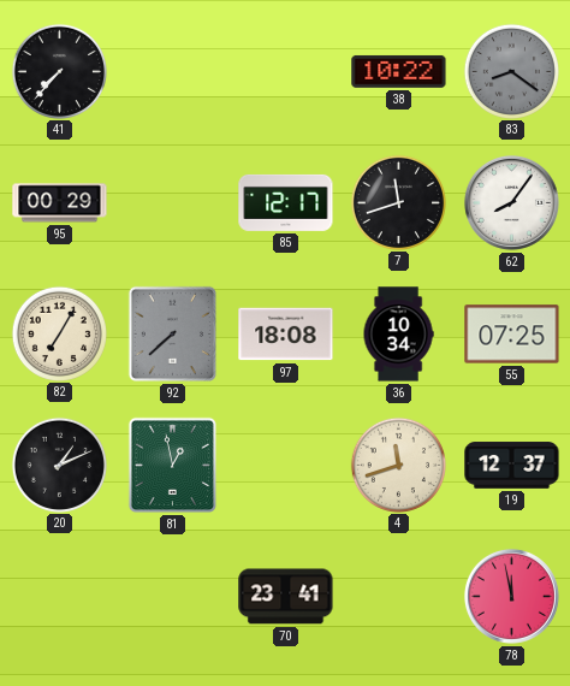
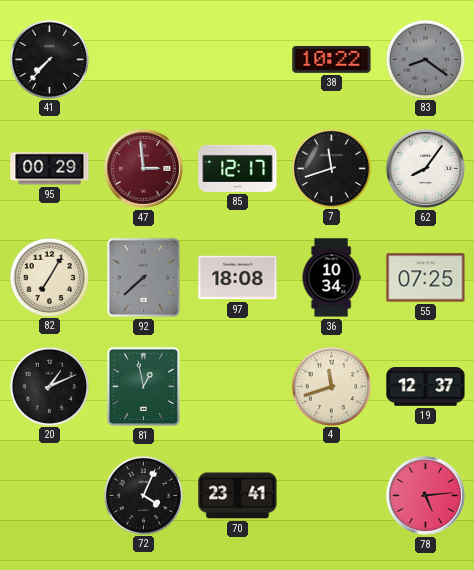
47: none -> 2:59
72: none -> 4:04
78: 11:58 -> 5:14
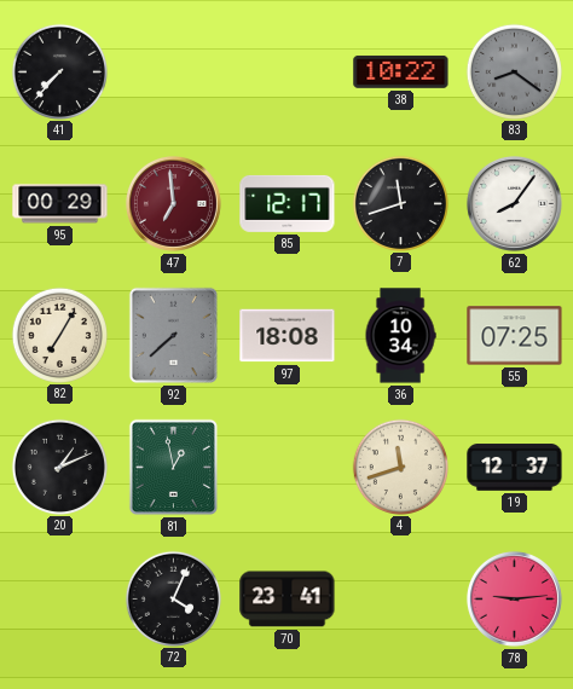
47: 2:59 -> 6:59
78: 5:14 -> 9:14
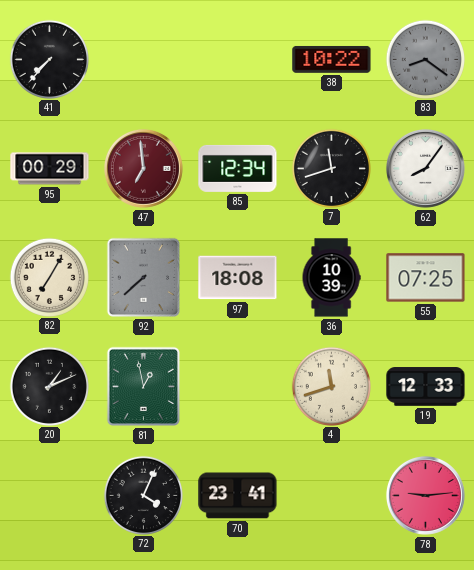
85: 12:17 -> 12:34
36: 10:34 -> 10:39
19: 12:37 -> 12:33
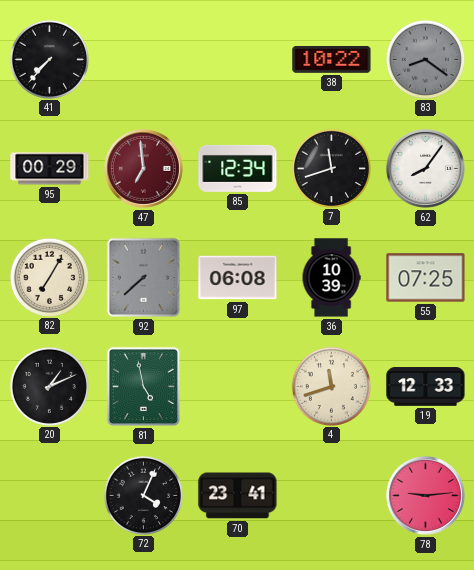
97: 18:08 -> 06:08
81: 12:58 -> 4:58
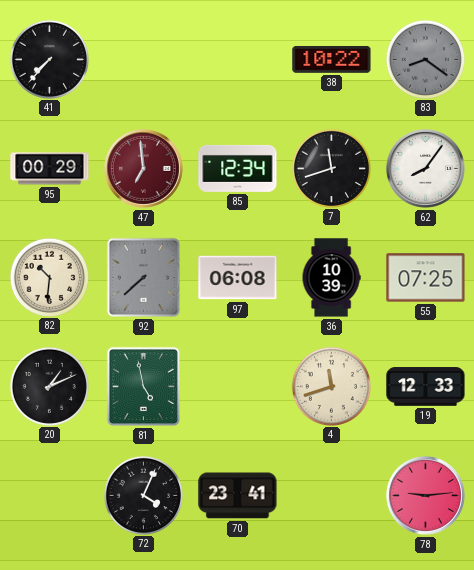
82: 7:05 -> 10:31
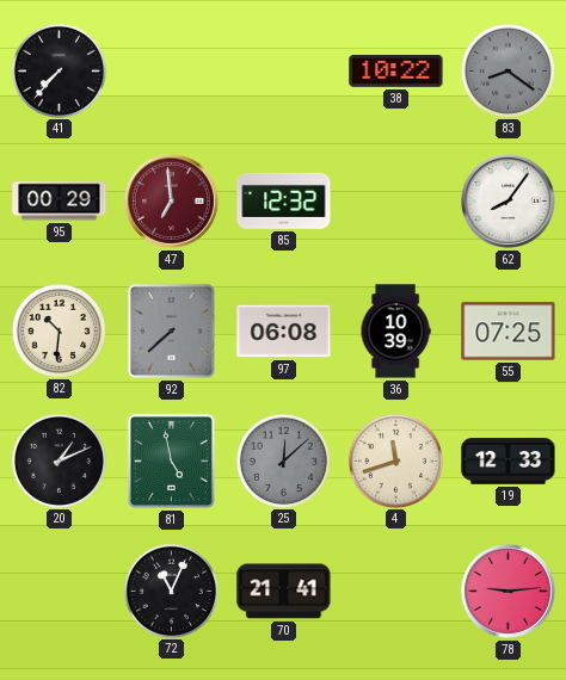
85: 12:34 -> 12:32
7: 11:42 -> none
25: none -> 12:08
72: 4:04 -> 11:04
70: 23:41 -> 21:41
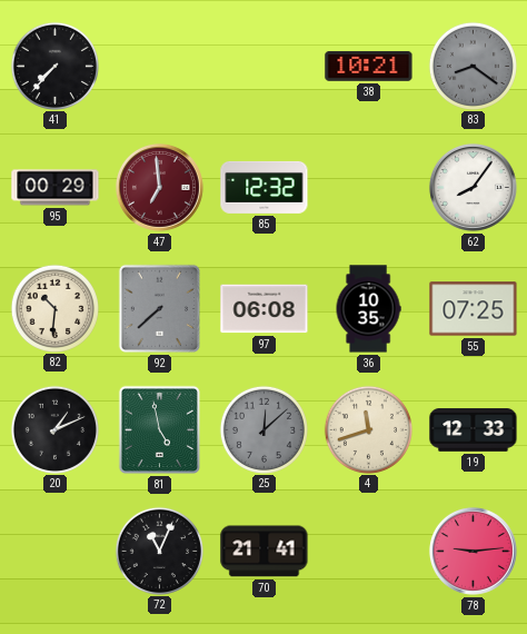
38: 10:22 -> 10:21
36: 10:39 -> 10:35
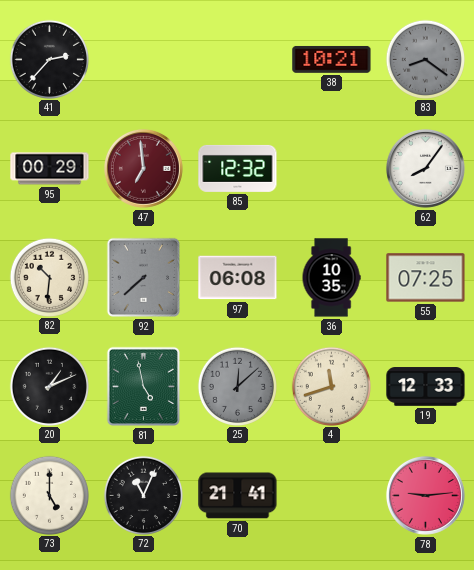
41: 7:37 -> 2:37
73: none -> 5:00
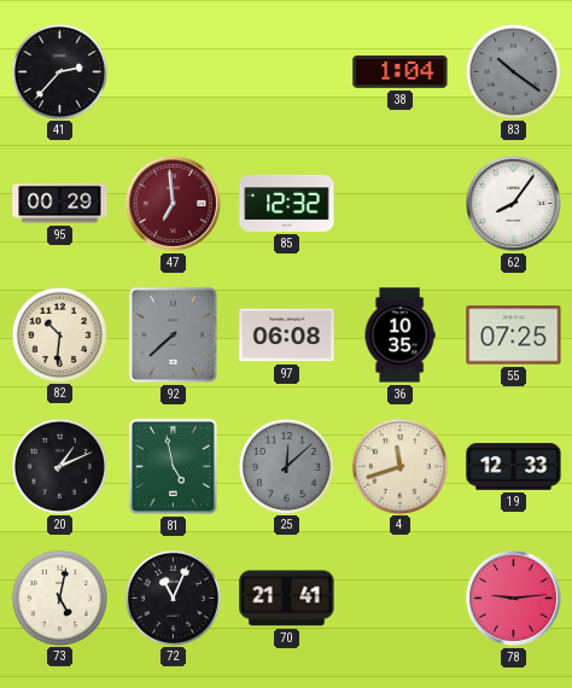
38: 10:21 -> 1:04
83: 8:21 -> 10:21
73: 5:00 -> 5:02
